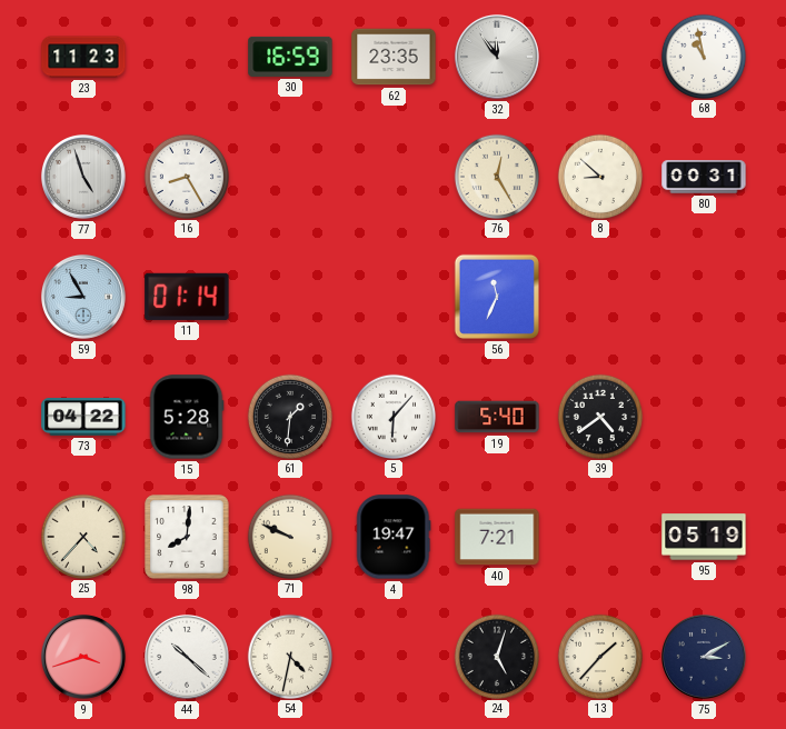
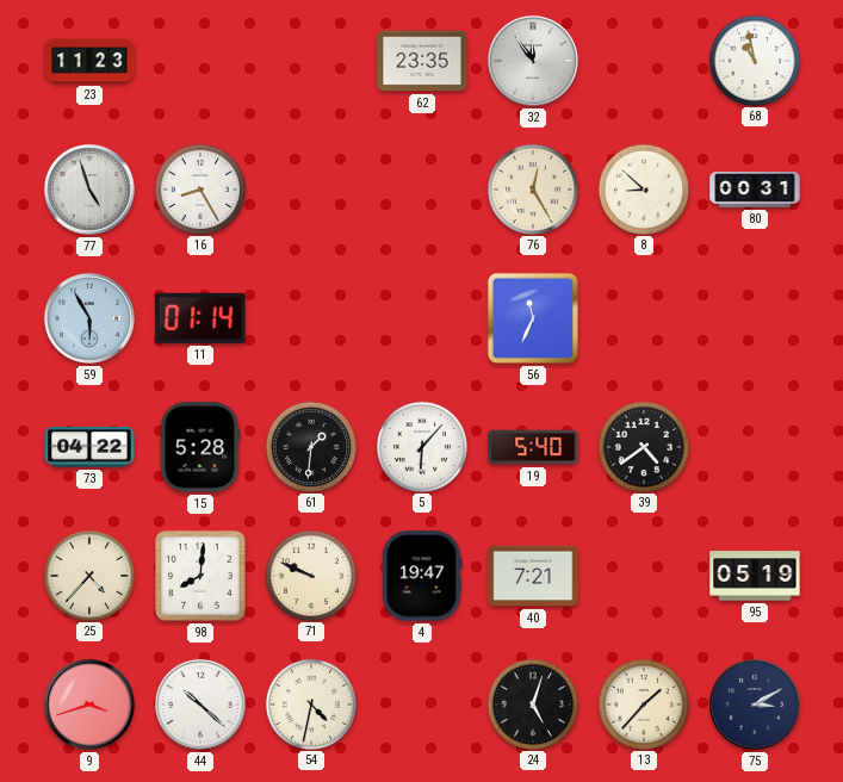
30: 16:59 -> none
59: 8:55 -> 5:55
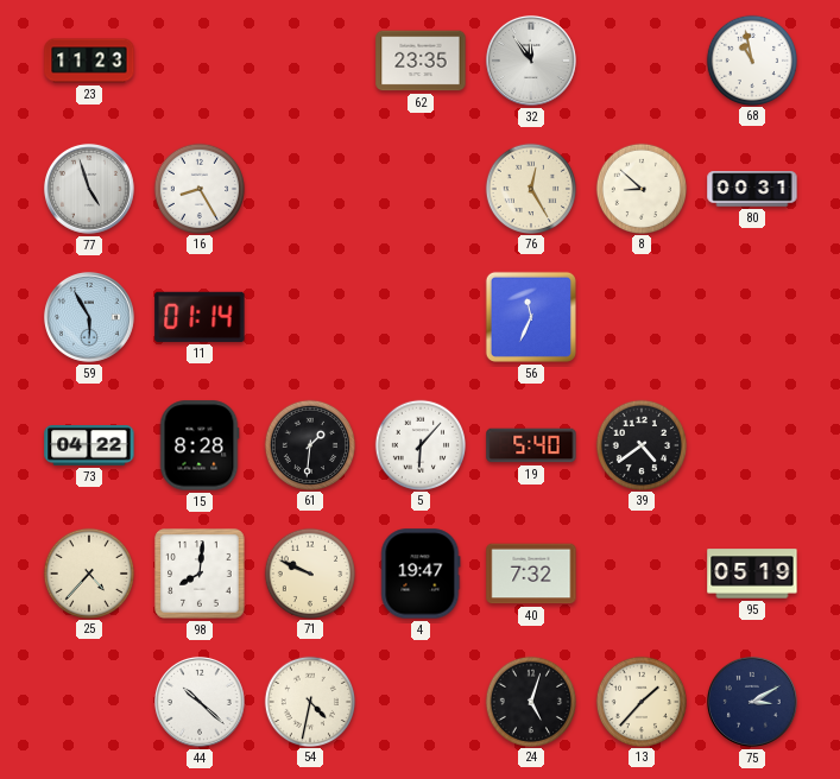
15: 5:28 -> 8:28
40: 7:21 -> 7:32
9: 3:42 -> none
